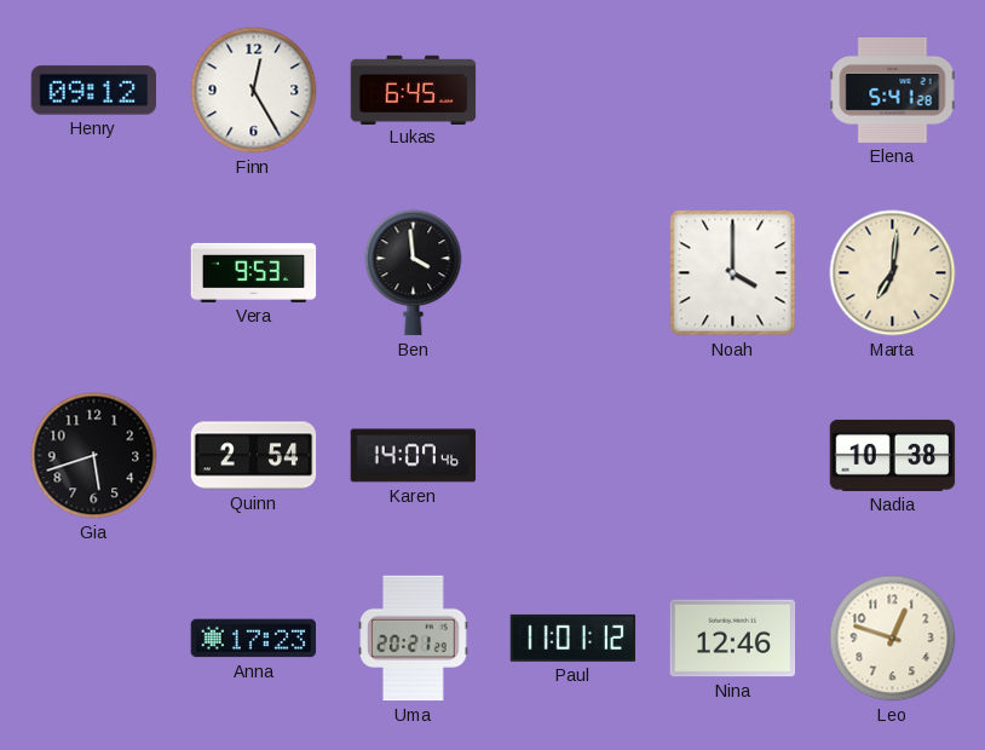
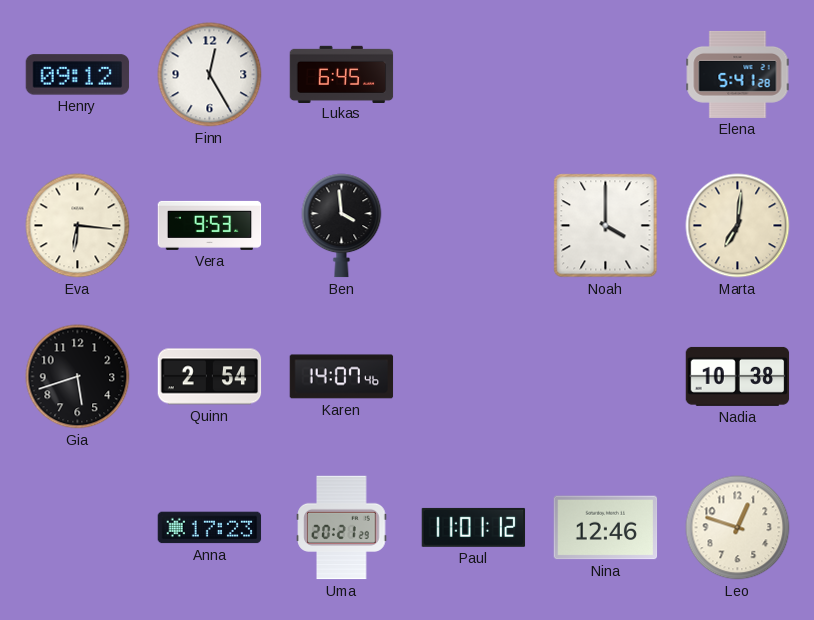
Eva: none -> 6:16
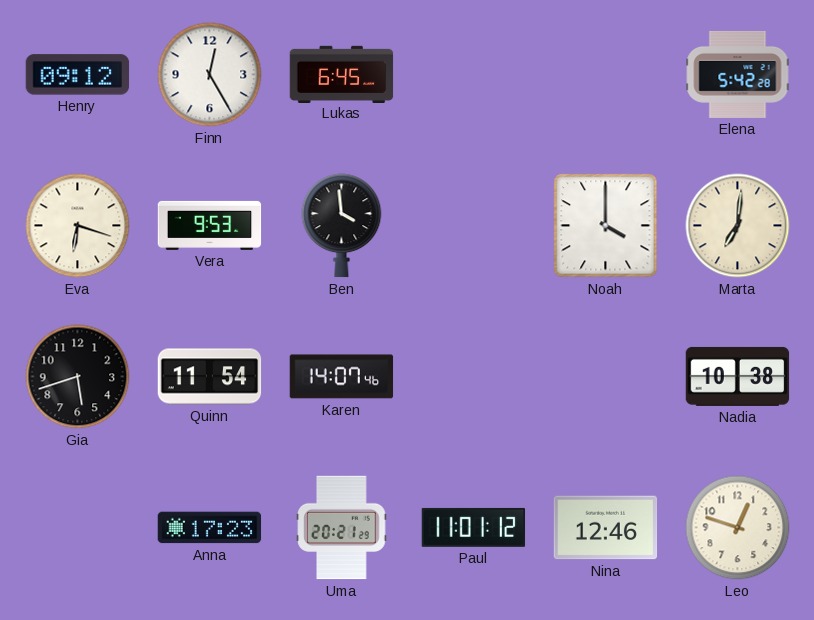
Elena: 5:41 -> 5:42
Eva: 6:16 -> 6:18
Quinn: 2:54 -> 11:54
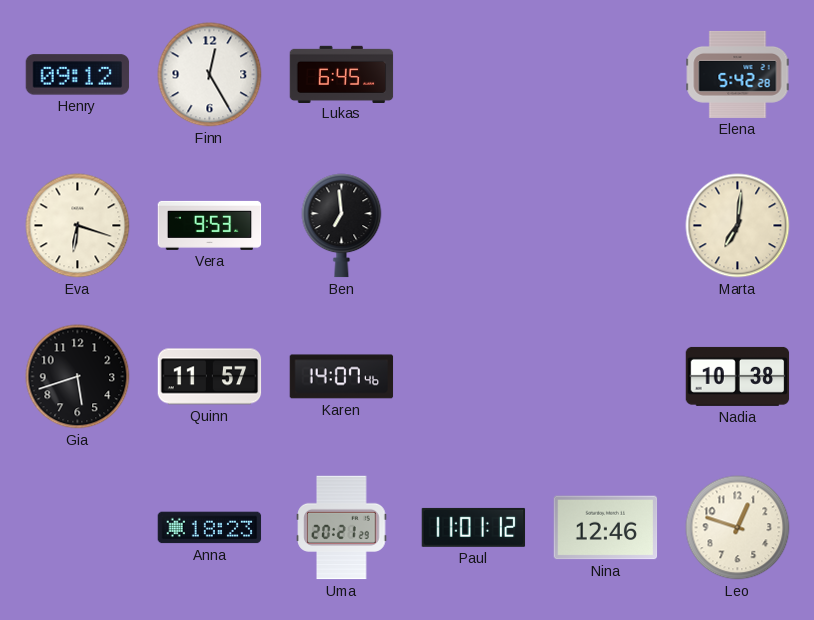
Ben: 3:59 -> 6:59
Noah: 4:00 -> none
Quinn: 11:54 -> 11:57
Anna: 17:23 -> 18:23
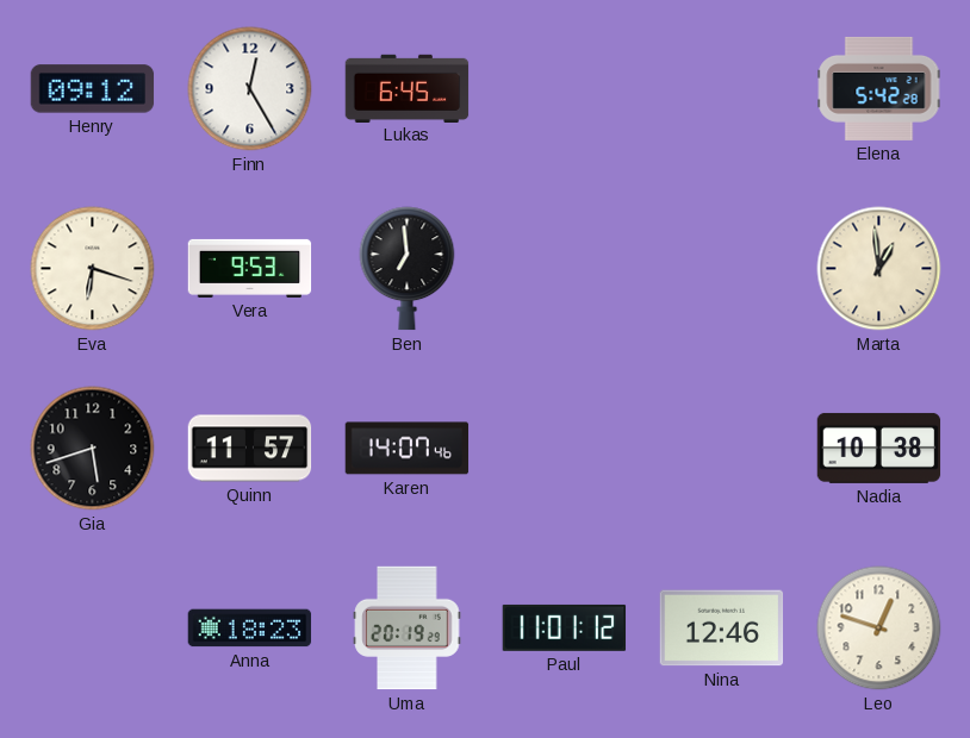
Marta: 7:01 -> 12:59
Uma: 20:21 -> 20:19
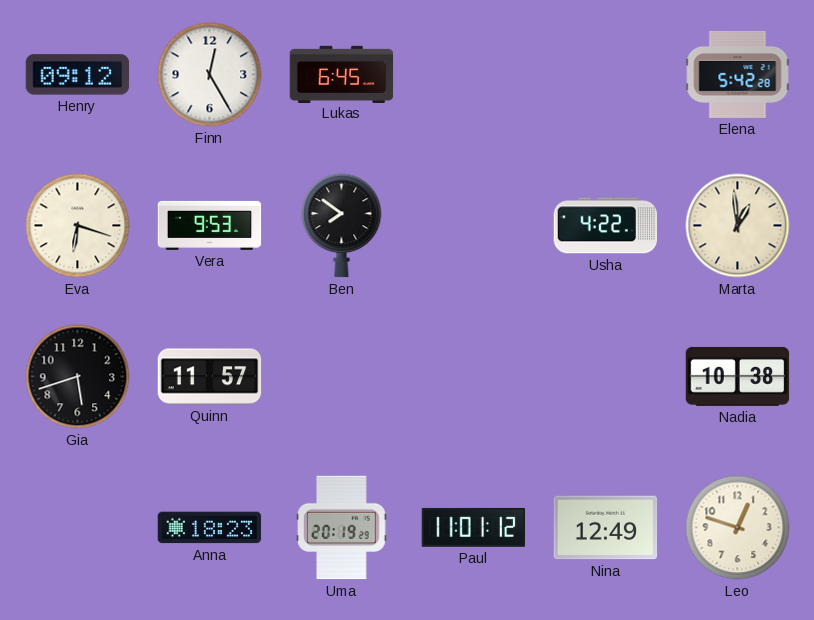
Ben: 6:59 -> 7:51
Usha: none -> 4:22
Karen: 14:07 -> none
Nina: 12:46 -> 12:49
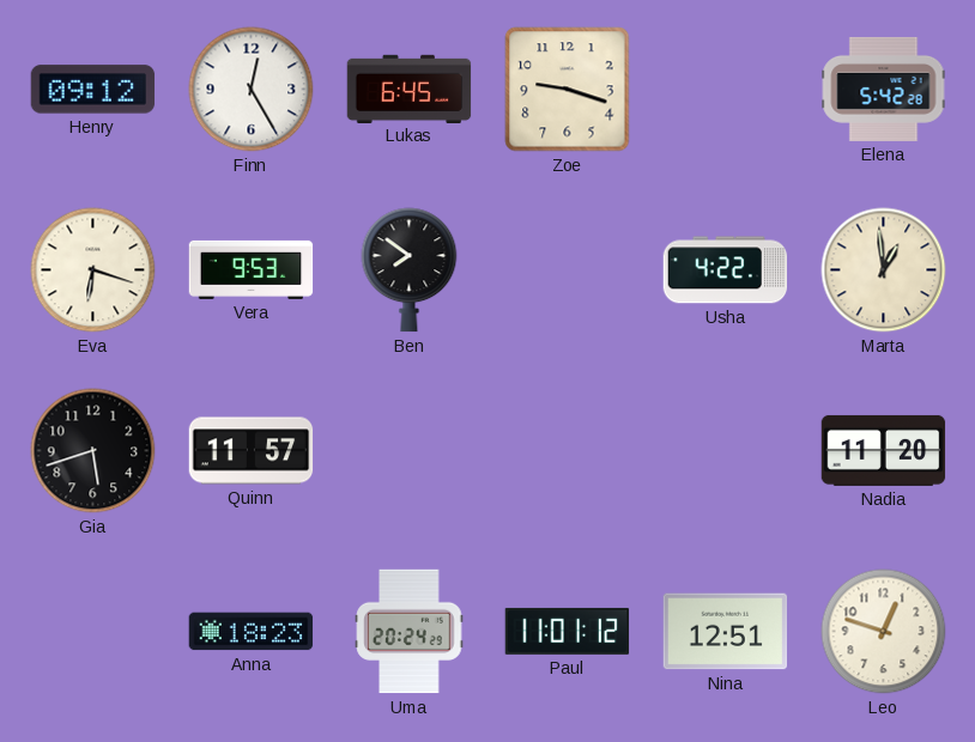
Zoe: none -> 9:18
Nadia: 10:38 -> 11:20
Uma: 20:19 -> 20:24
Nina: 12:49 -> 12:51
